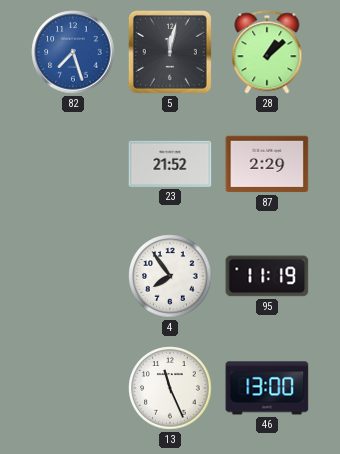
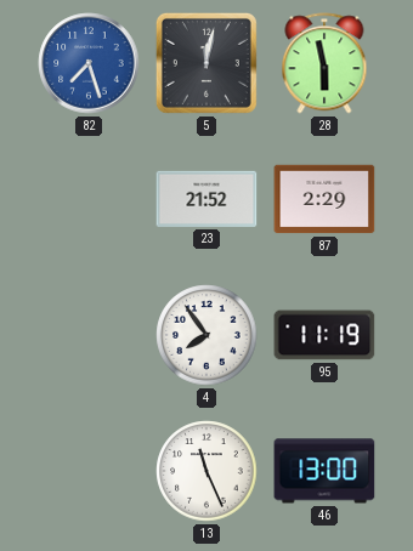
28: 1:08 -> 5:58
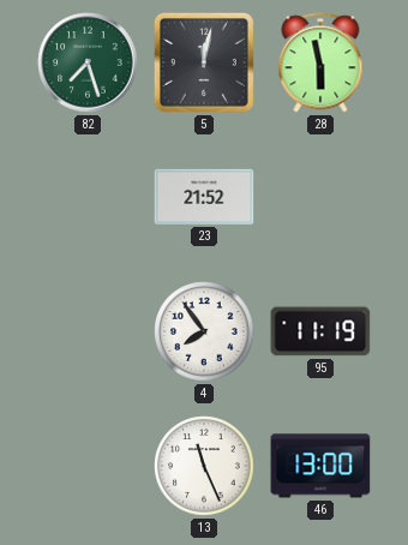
82 dial: blue -> green
87: 2:29 -> none
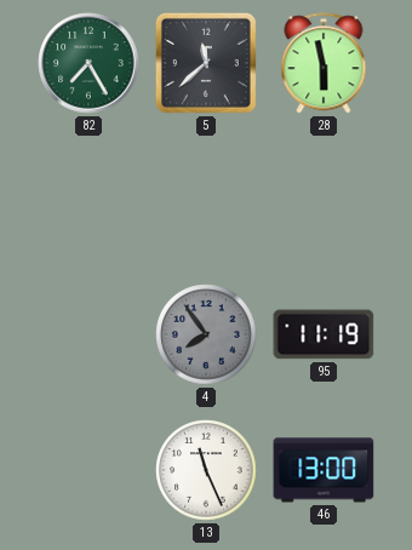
82: 7:27 -> 7:25
5: 12:02 -> 11:38
23: 21:52 -> none
4 dial: white -> grey
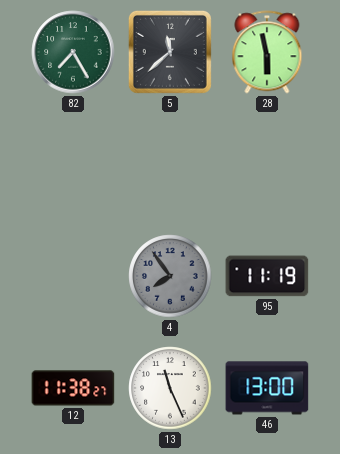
12: none -> 11:38
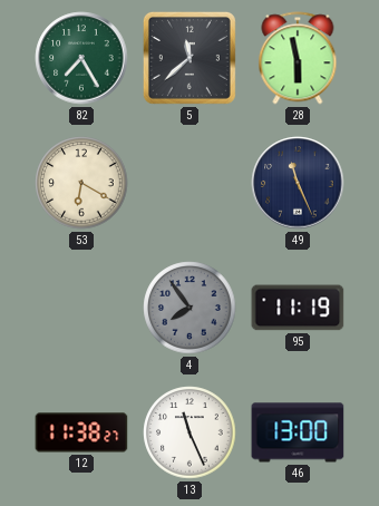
53: none -> 6:20
49: none -> 11:26
